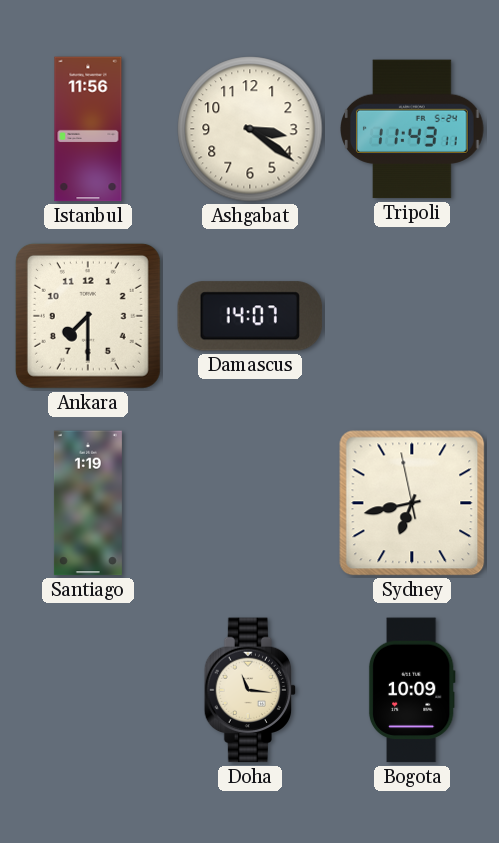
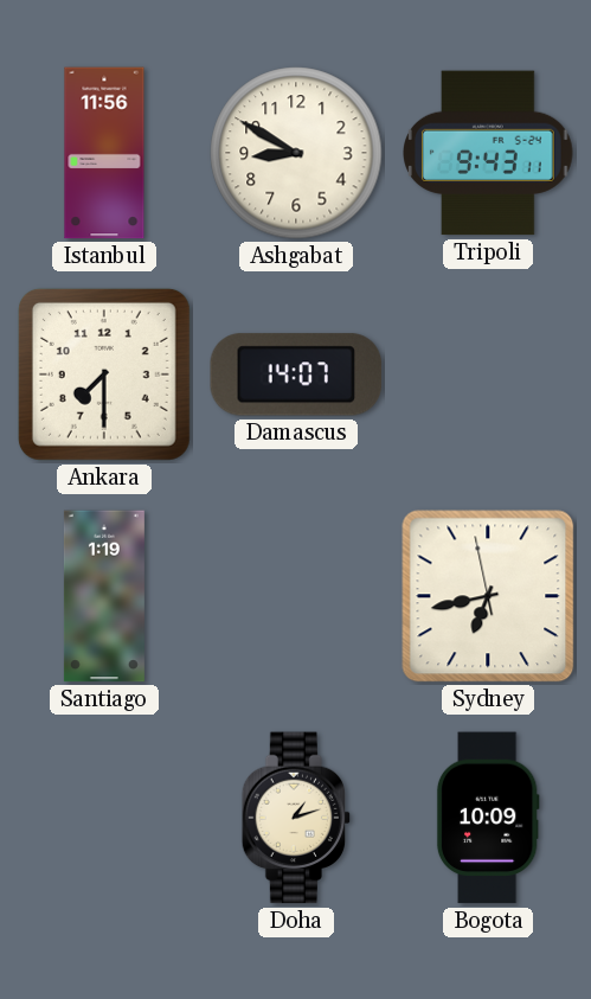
Ashgabat: 3:21 -> 8:50
Tripoli: 11:43 -> 9:43
Doha: 11:16 -> 1:12
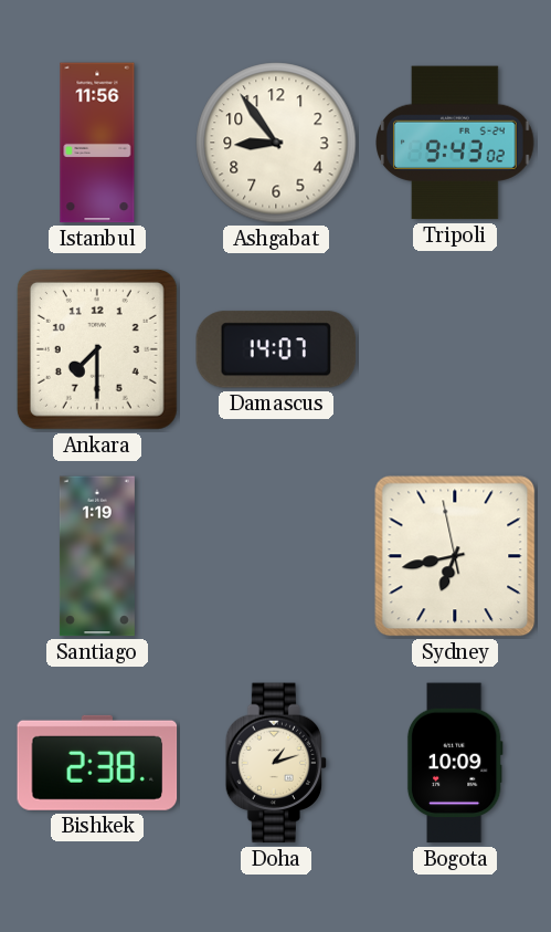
Ashgabat: 8:50 -> 8:54
Tripoli: 9:43:11 -> 9:43:02
Bishkek: none -> 2:38
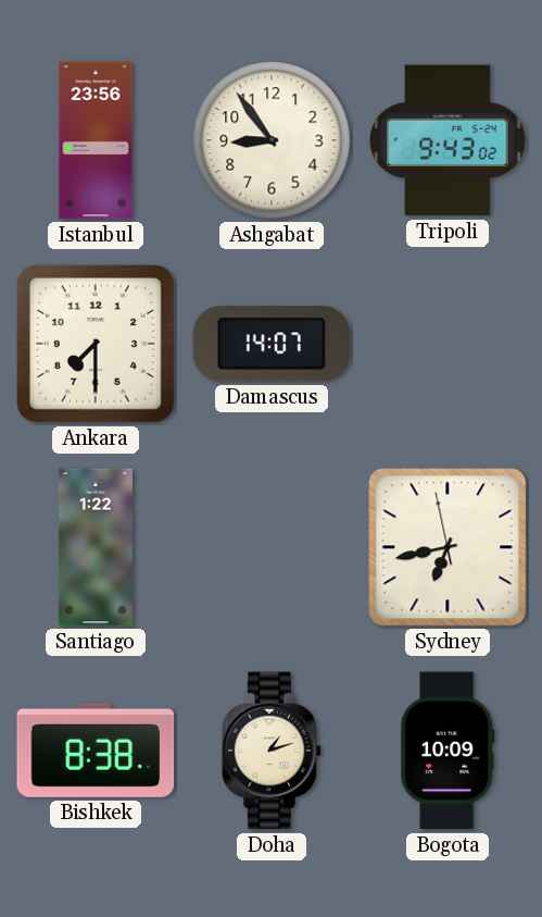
Istanbul: 11:56 -> 23:56
Santiago: 1:19 -> 1:22
Bishkek: 2:38 -> 8:38
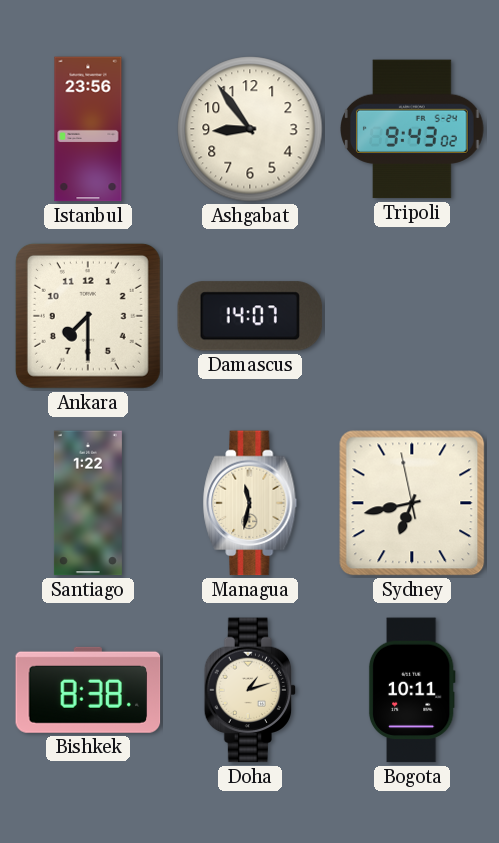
Managua: none -> 11:32
Bogota: 10:09 -> 10:11
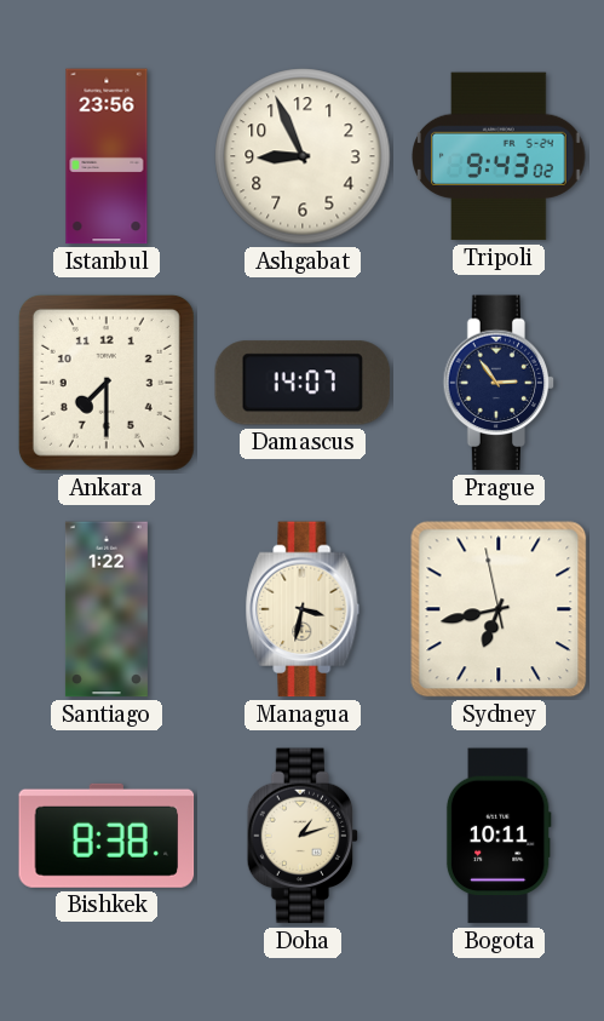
Ashgabat: 8:54 -> 8:56
Prague: none -> 2:54
Managua: 11:32 -> 3:32
